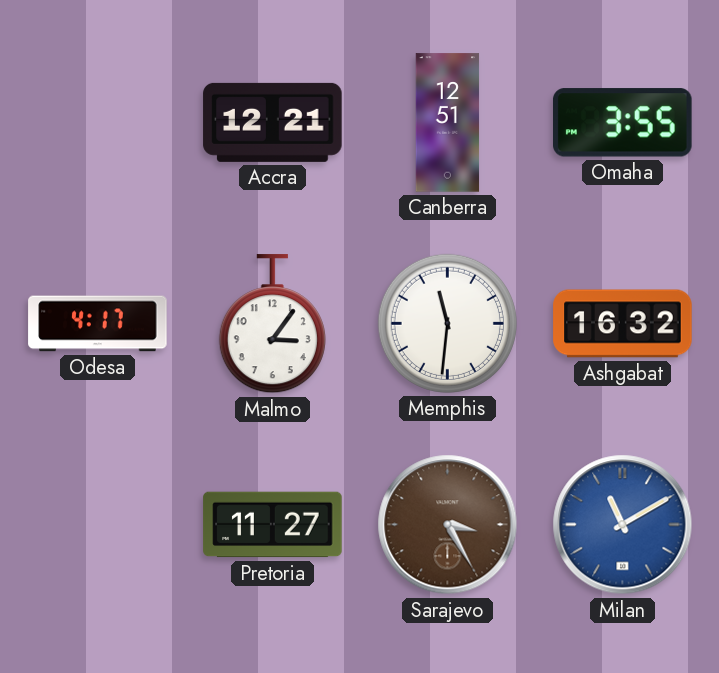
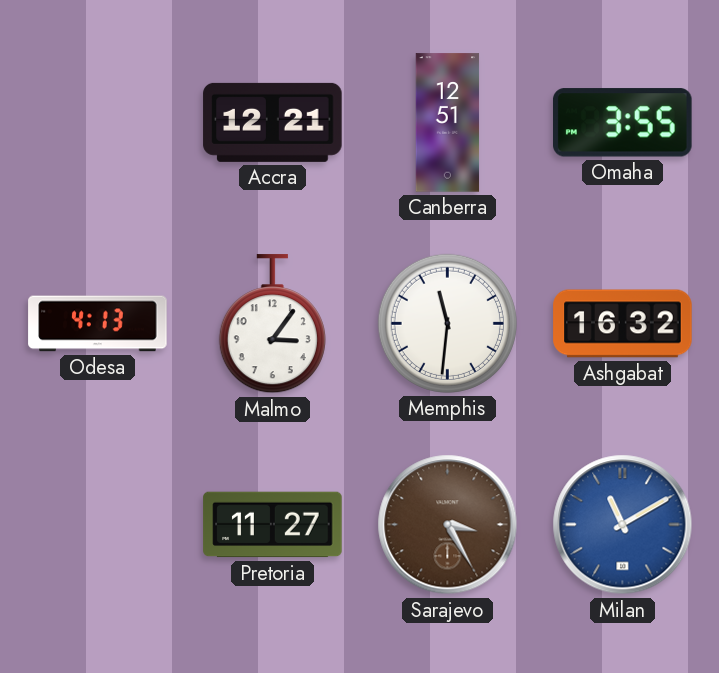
Odesa: 4:17 -> 4:13
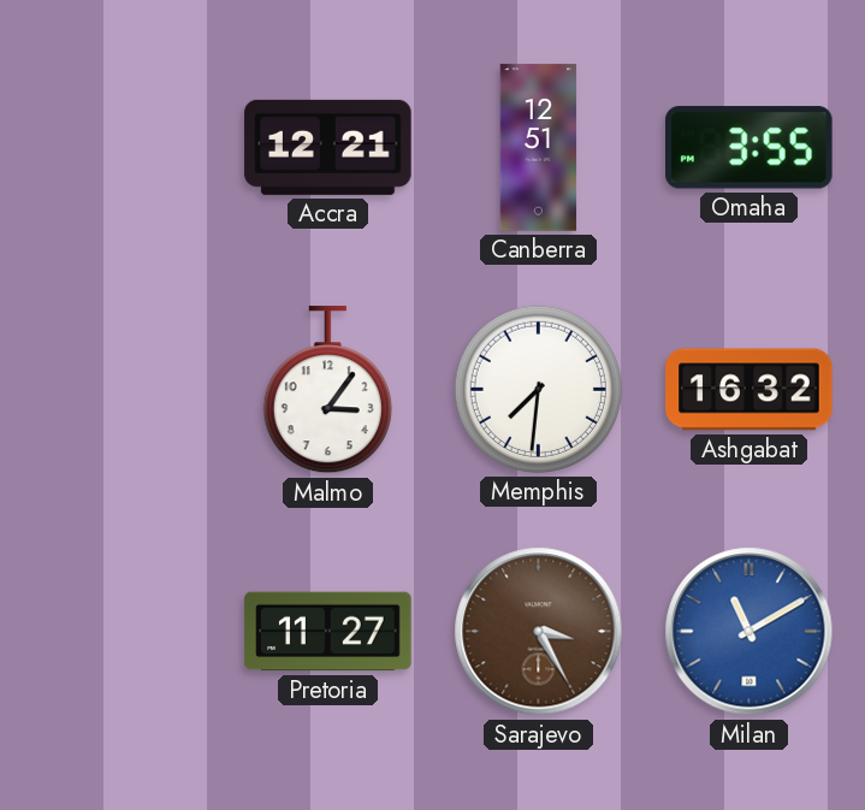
Odesa: 4:13 -> none
Memphis: 11:31 -> 7:31
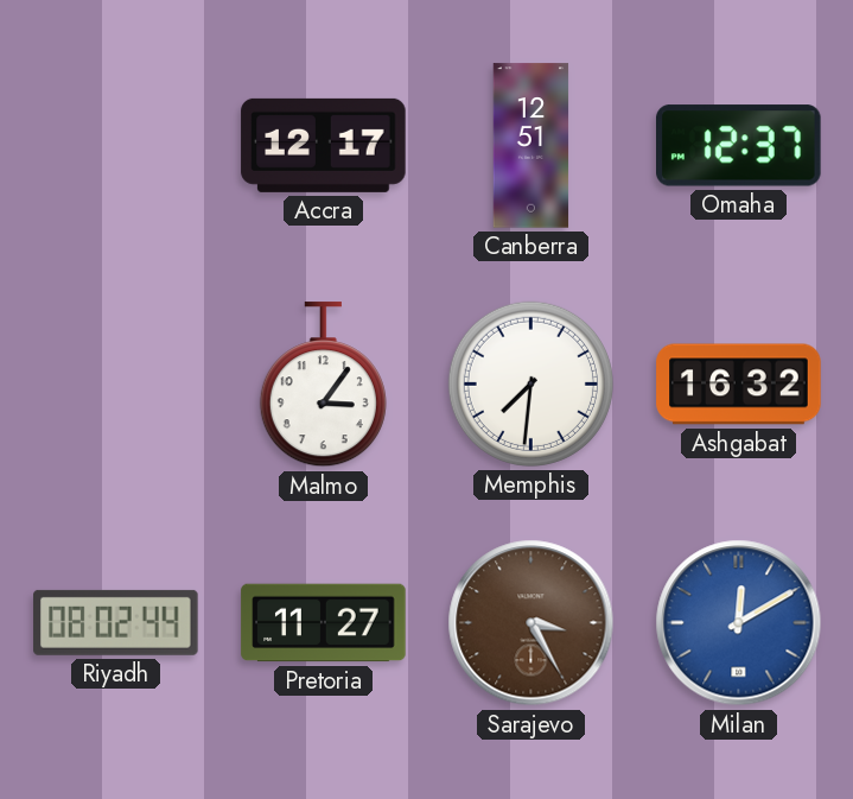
Accra: 12:21 -> 12:17
Omaha: 3:55 -> 12:37
Riyadh: none -> 08:02
Milan: 11:10 -> 12:10
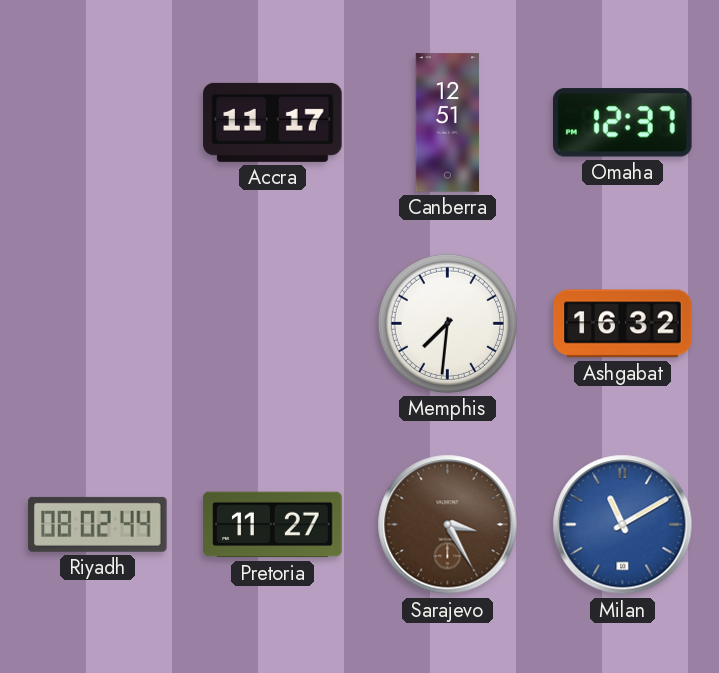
Accra: 12:17 -> 11:17
Malmo: 3:06 -> none
Milan: 12:10 -> 11:10
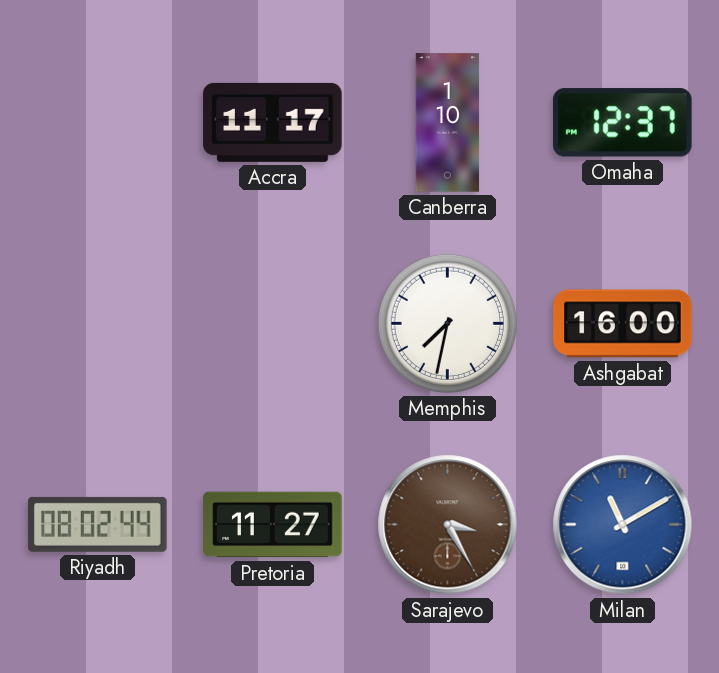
Canberra: 12:51 -> 1:10
Memphis: 7:31 -> 7:32
Ashgabat: 16:32 -> 16:00
